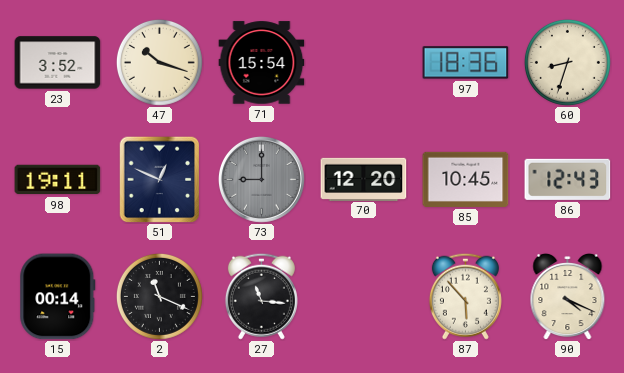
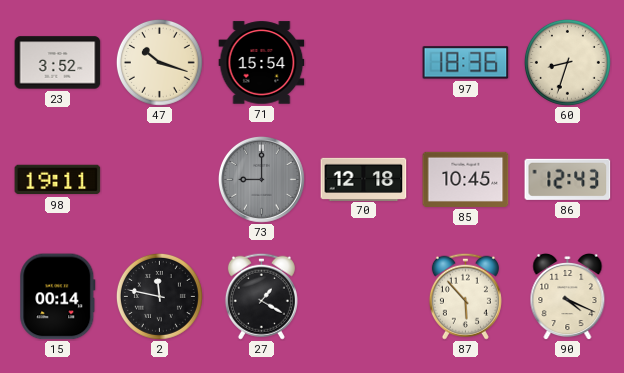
51: 12:49 -> none
70: 12:20 -> 12:18
2: 11:19 -> 11:47
27: 11:16 -> 1:20
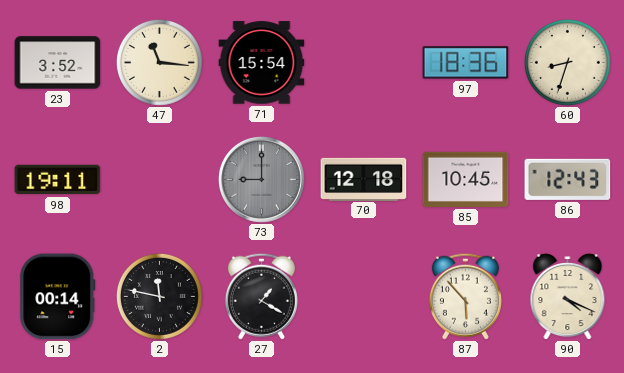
47: 10:18 -> 11:16
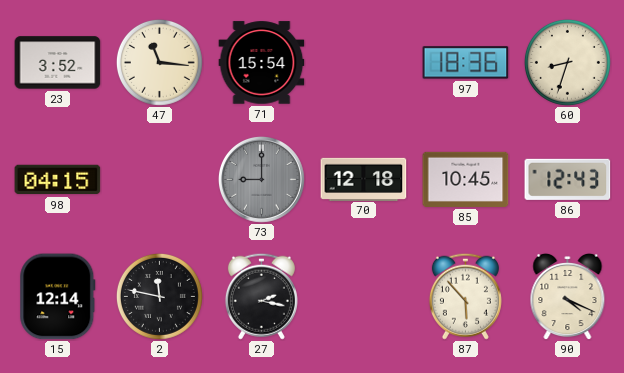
98: 19:11 -> 04:15
15: 00:14 -> 12:14
27: 1:20 -> 2:17
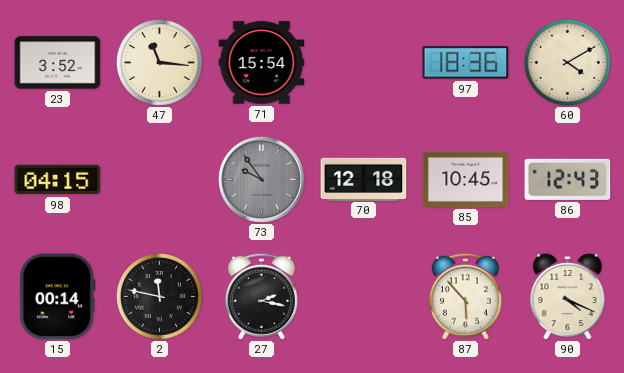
60: 8:33 -> 4:10
73: 9:00 -> 9:54
15: 12:14 -> 00:14
